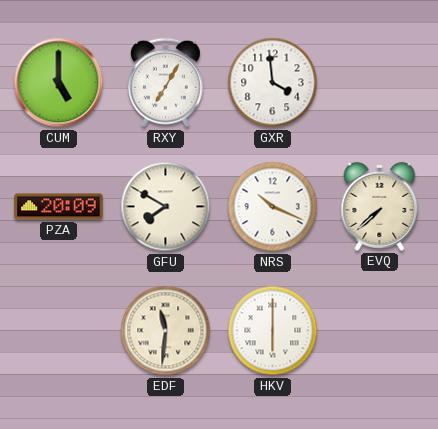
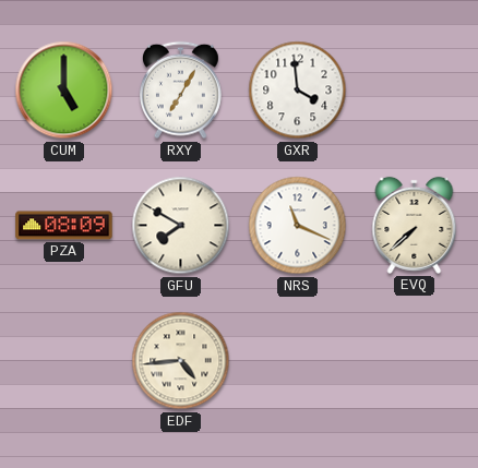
PZA: 20:09 -> 08:09
NRS: 10:19 -> 11:19
EDF: 11:31 -> 4:44
HKV: 6:00 -> none
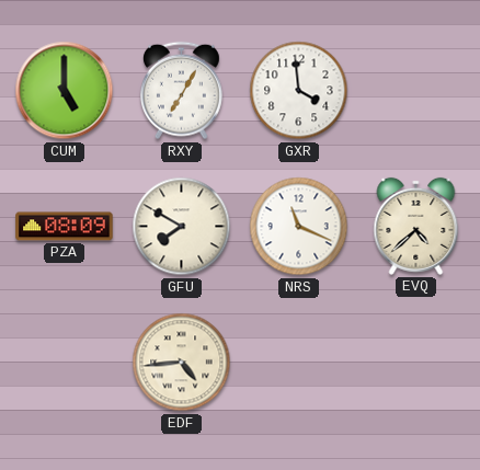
EVQ: 7:38 -> 4:38
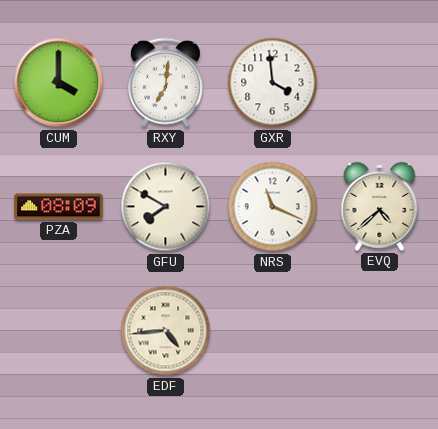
CUM: 5:00 -> 4:00
RXY: 7:05 -> 7:01
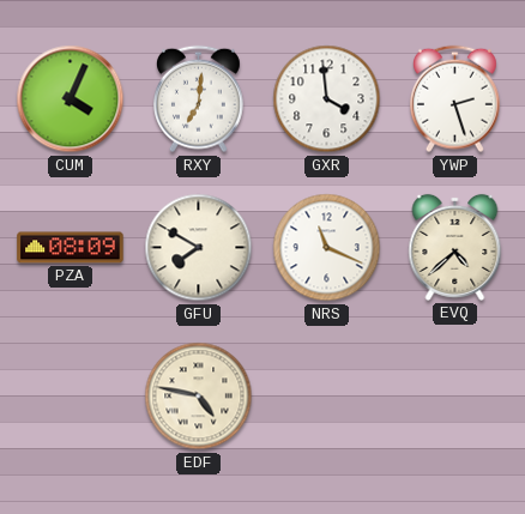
CUM: 4:00 -> 4:04
YWP: none -> 2:27
EDF: 4:44 -> 4:47
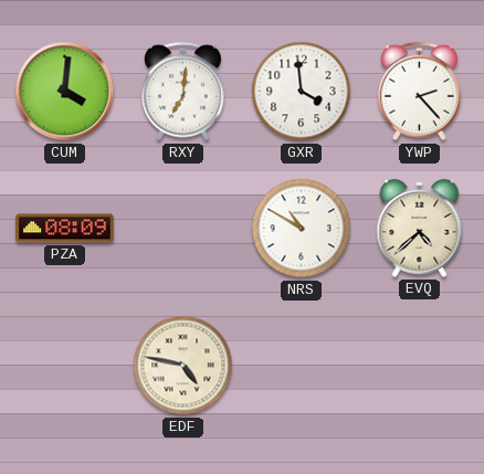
CUM: 4:04 -> 4:01
YWP: 2:27 -> 2:23
GFU: 7:50 -> none
NRS: 11:19 -> 10:50
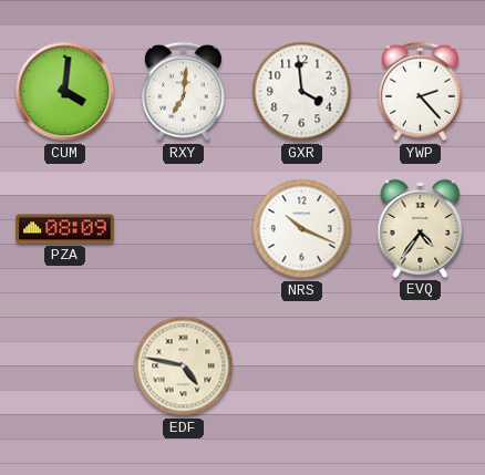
NRS: 10:50 -> 10:19
EVQ: 4:38 -> 4:36
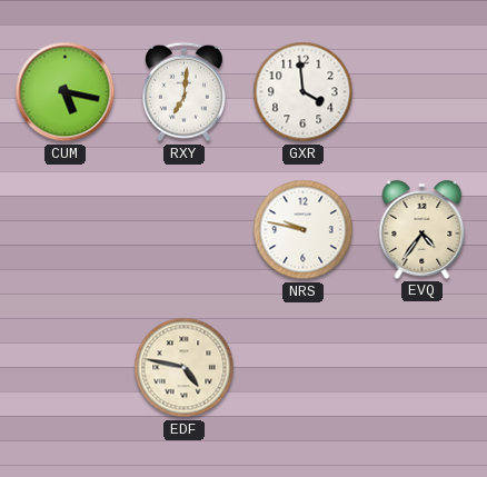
CUM: 4:01 -> 5:17
YWP: 2:23 -> none
PZA: 08:09 -> none
NRS: 10:19 -> 9:47
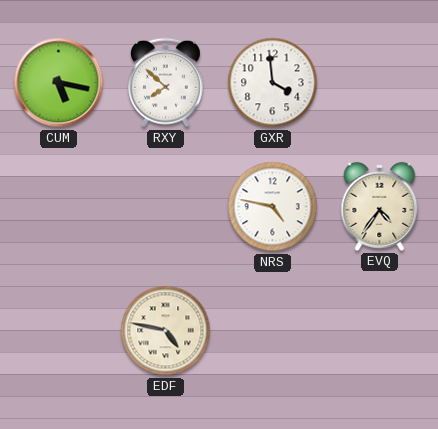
RXY: 7:01 -> 7:52
NRS: 9:47 -> 4:47
